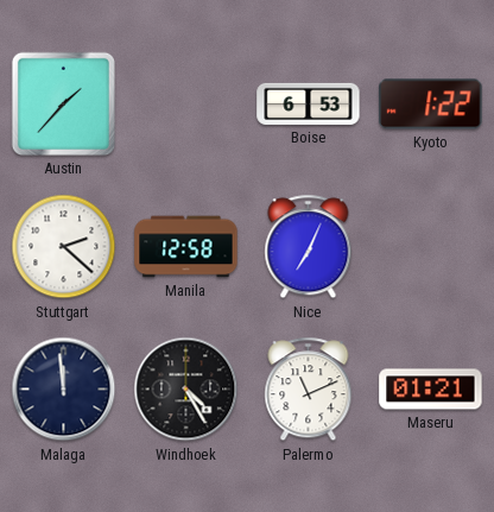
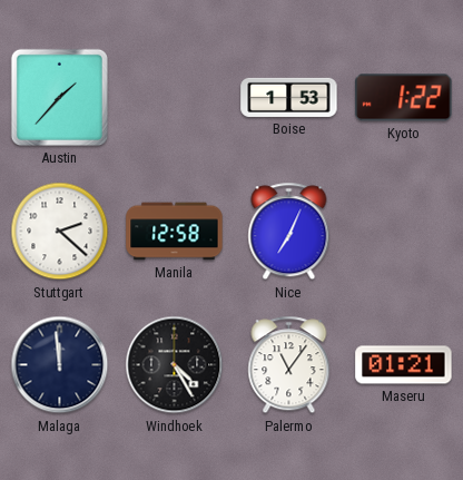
Boise: 6:53 -> 1:53
Palermo: 11:11 -> 11:06
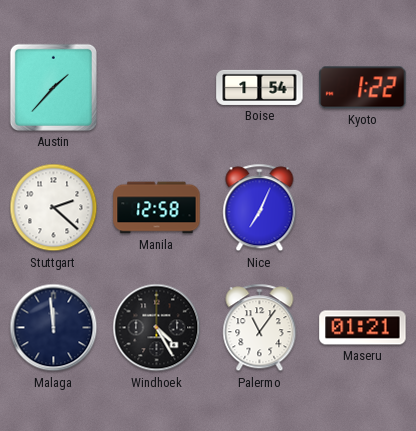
Boise: 1:53 -> 1:54
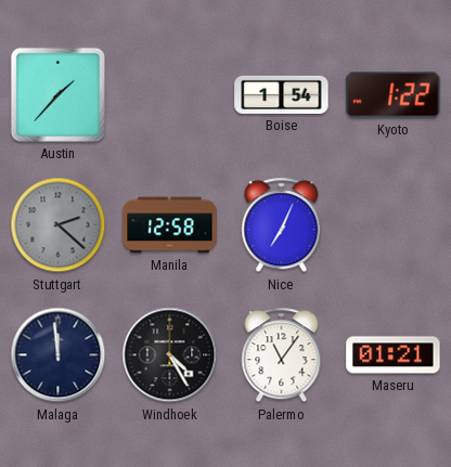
Stuttgart dial: white -> grey
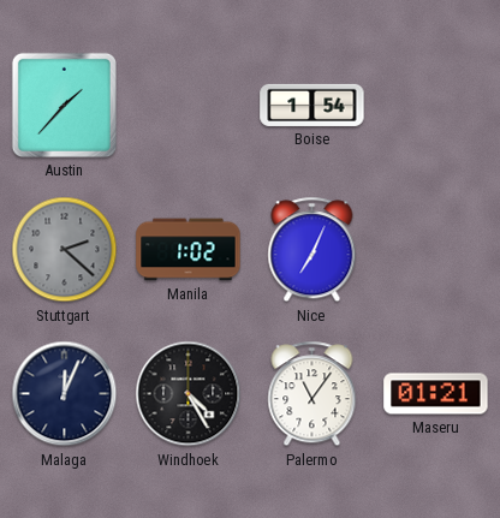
Kyoto: 1:22 -> none
Manila: 12:58 -> 1:02
Malaga: 11:59 -> 12:04
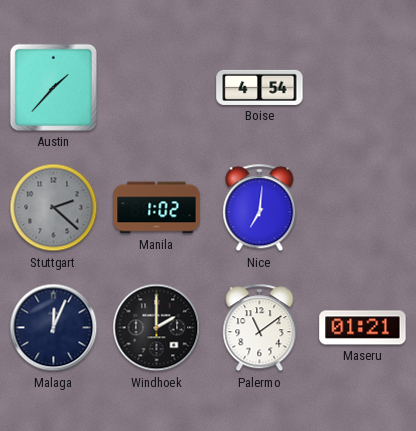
Boise: 1:54 -> 4:54
Nice: 7:04 -> 7:01
Windhoek: 4:25 -> 2:00
Palermo: 11:06 -> 11:09
